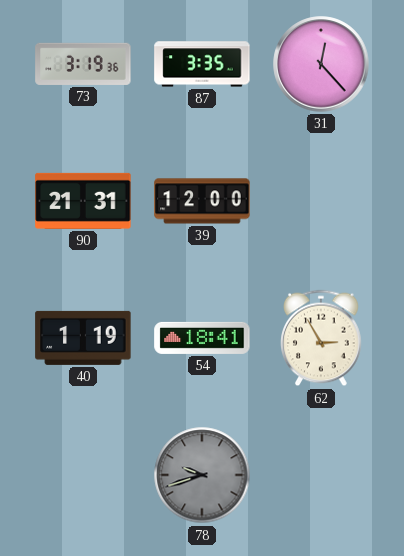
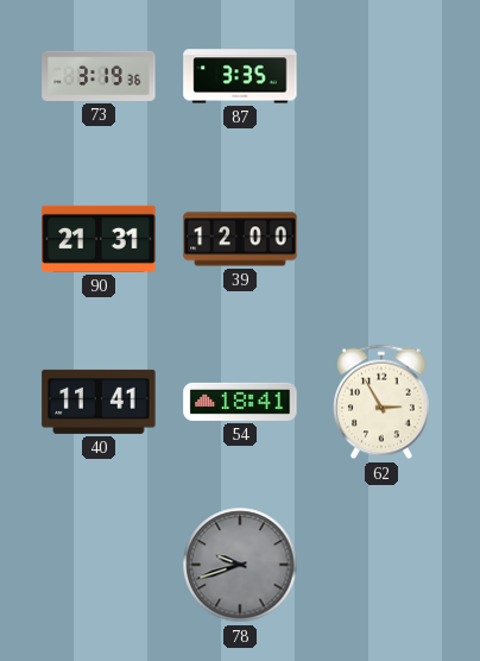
31: 12:23 -> none
40: 1:19 -> 11:41
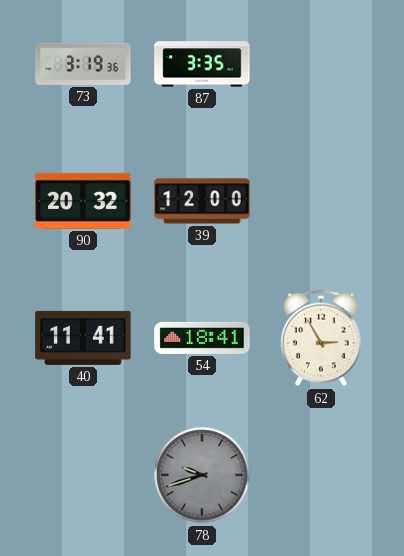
90: 21:31 -> 20:32
